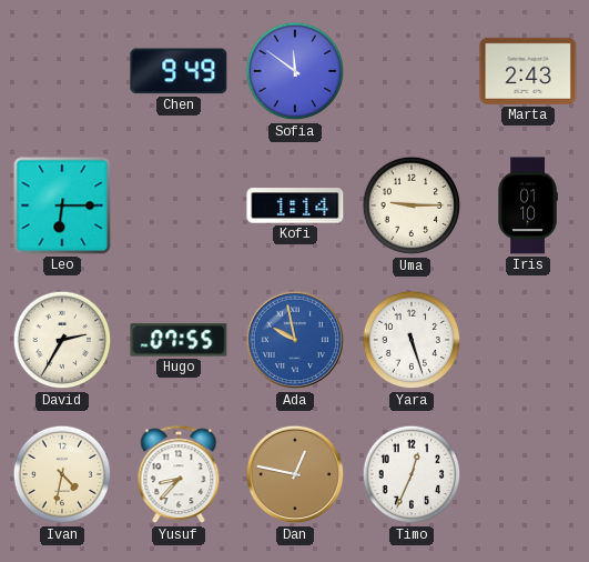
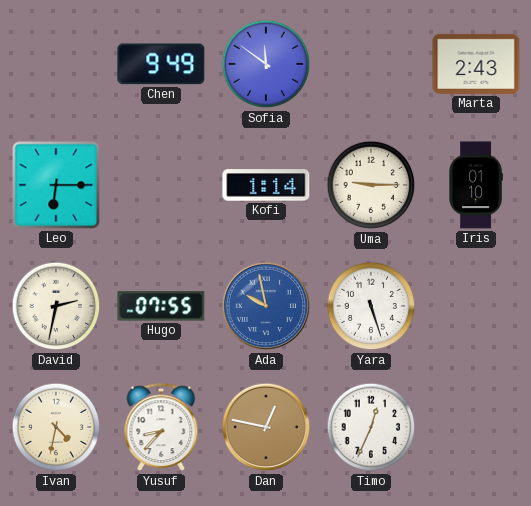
David: 2:35 -> 2:32
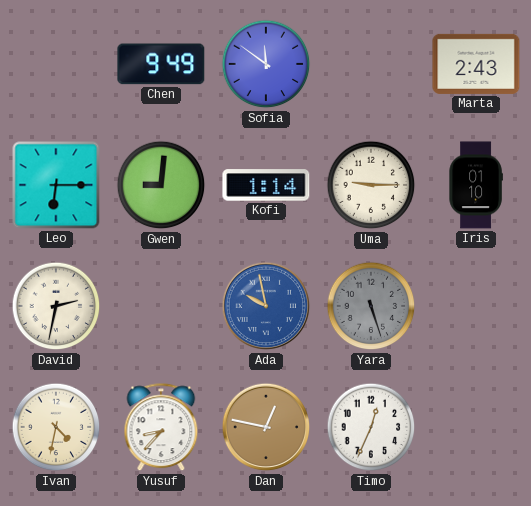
Gwen: none -> 9:01
Hugo: 07:55 -> none
Yara dial: white -> grey
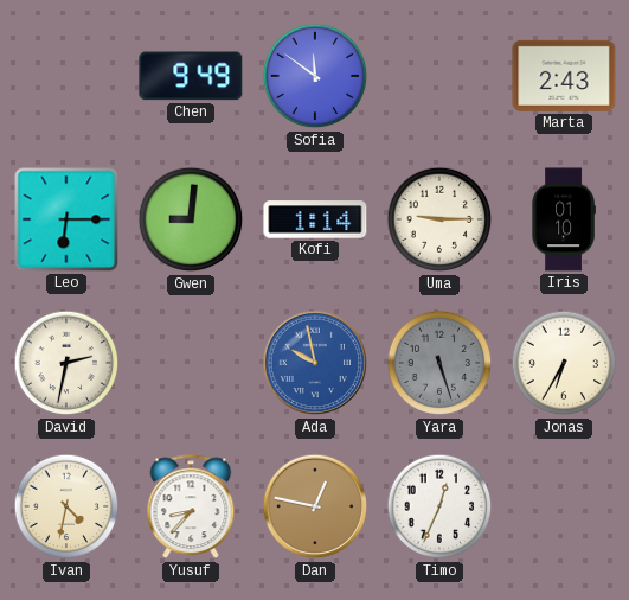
Jonas: none -> 6:35
